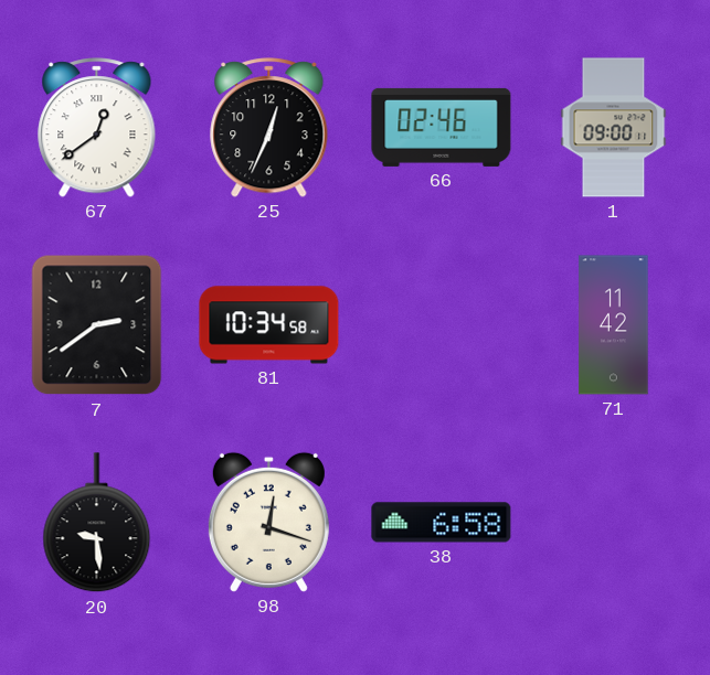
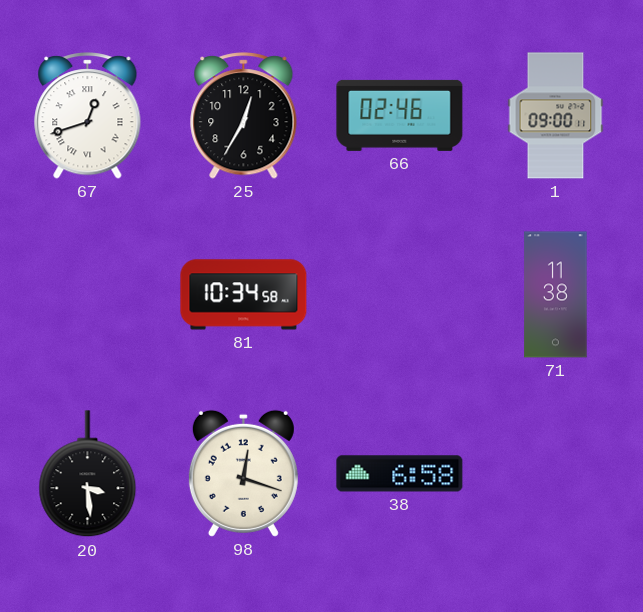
67: 12:39 -> 12:42
25: 12:34 -> 12:35
7: 2:39 -> none
71: 11:42 -> 11:38
20: 9:29 -> 3:29
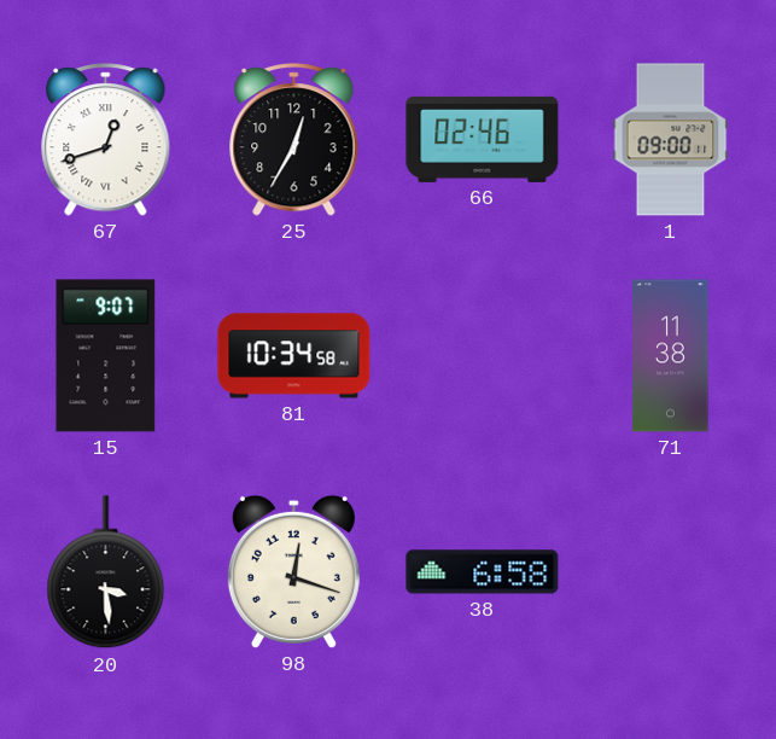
15: none -> 9:07
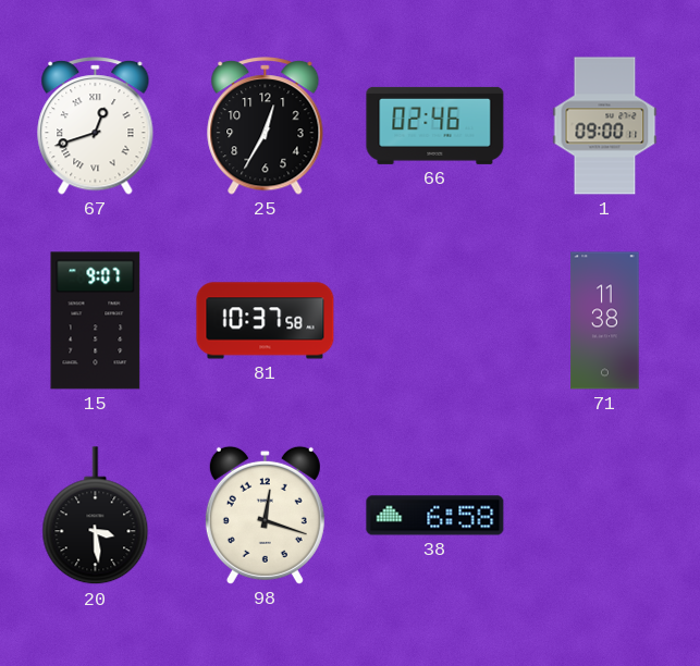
81: 10:34 -> 10:37
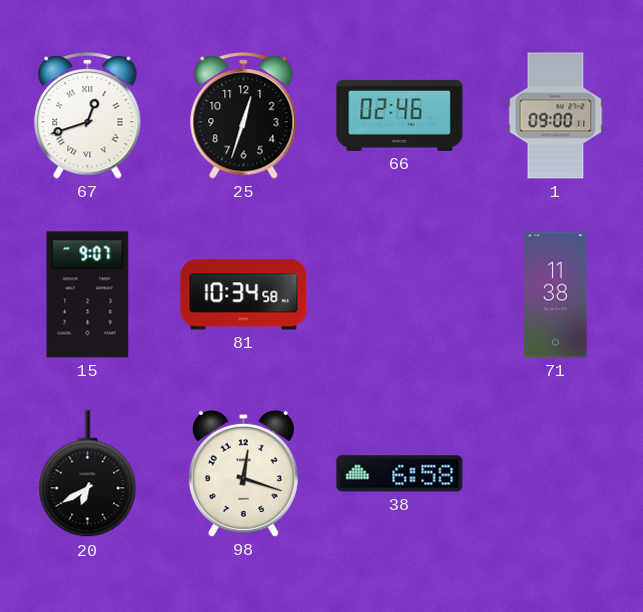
25: 12:35 -> 12:33
81: 10:37 -> 10:34
20: 3:29 -> 6:40
